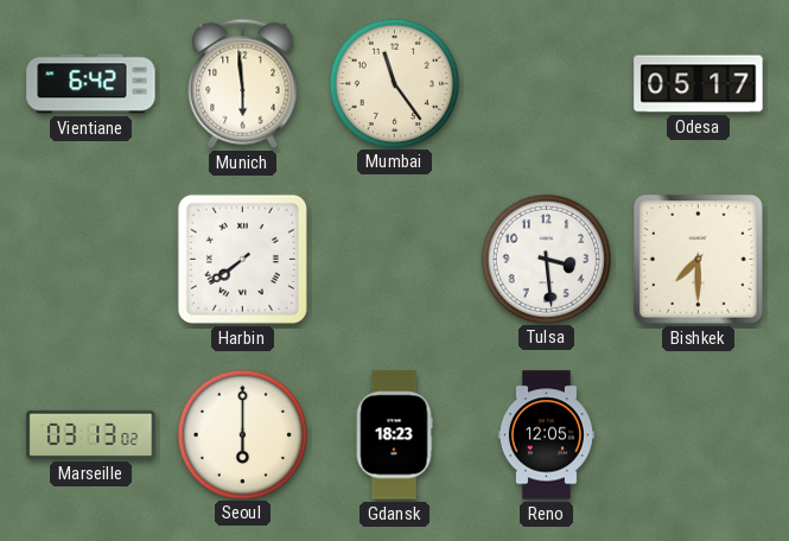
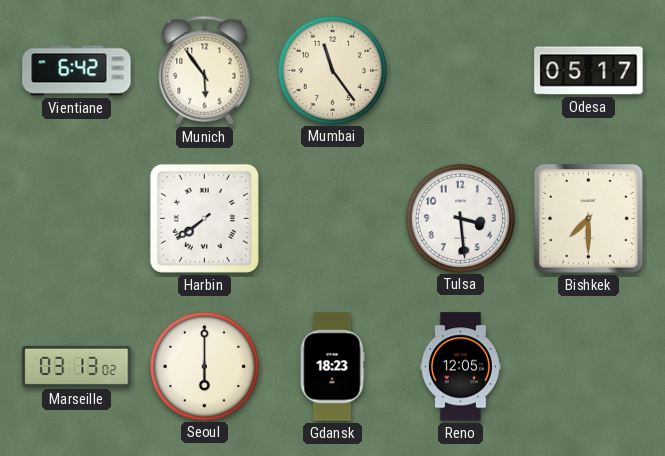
Munich: 5:59 -> 5:54
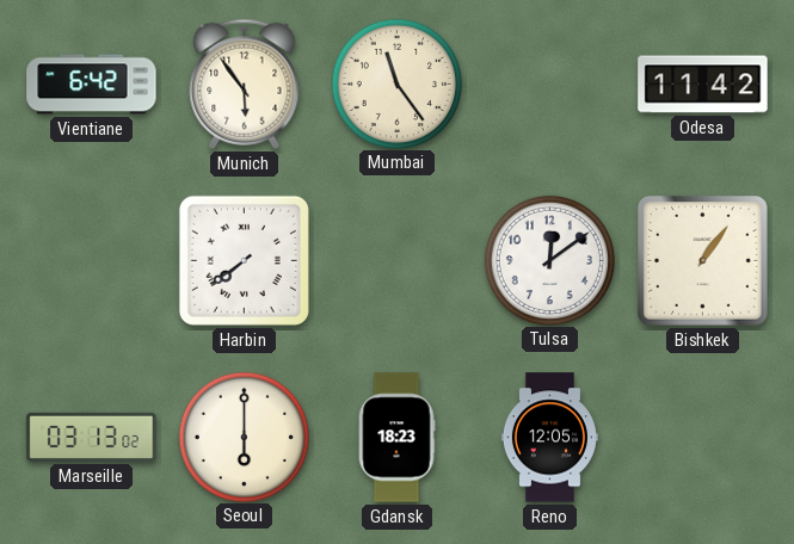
Odesa: 05:17 -> 11:42
Tulsa: 3:29 -> 12:09
Bishkek: 7:30 -> 1:06
